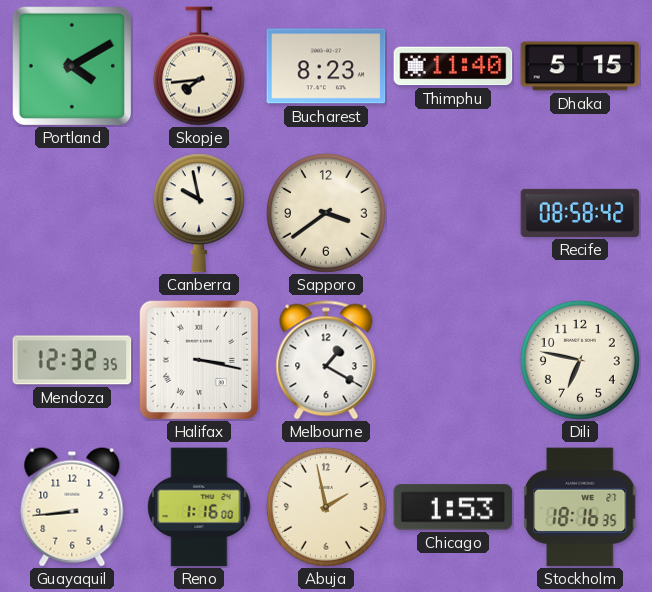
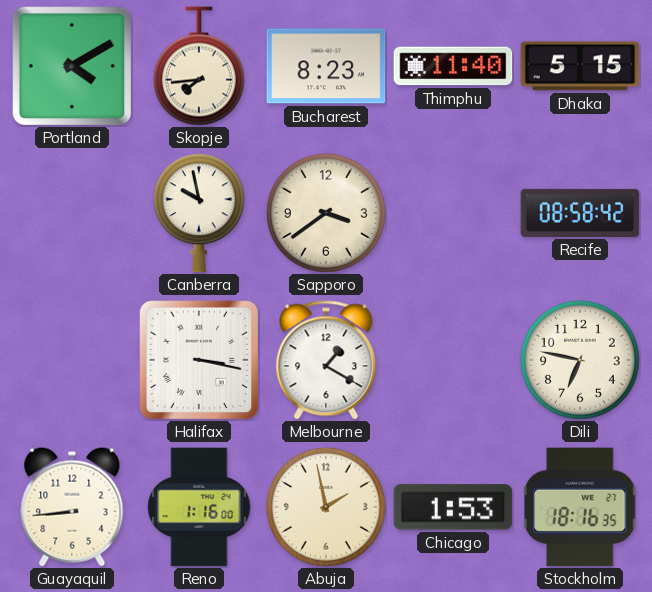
Mendoza: 12:32 -> none
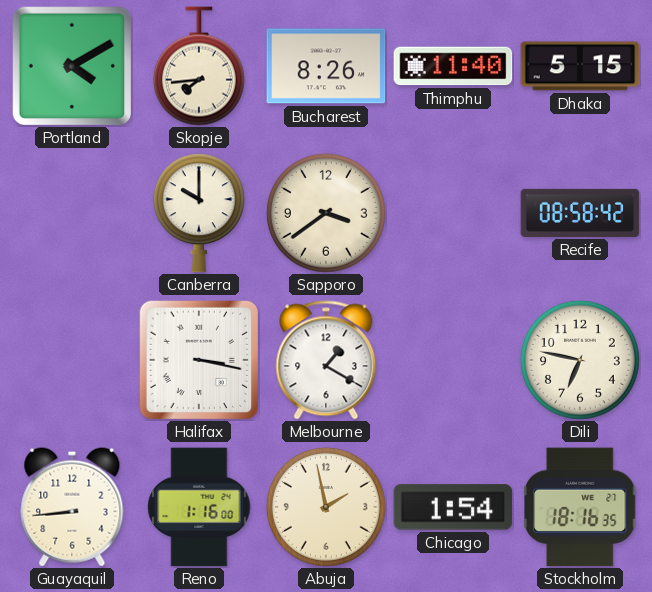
Bucharest: 8:23 -> 8:26
Canberra: 9:58 -> 10:00
Chicago: 1:53 -> 1:54
